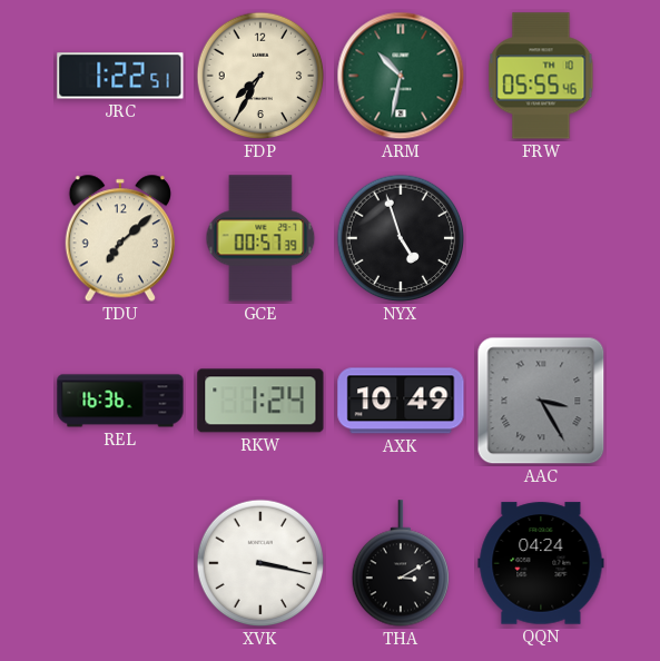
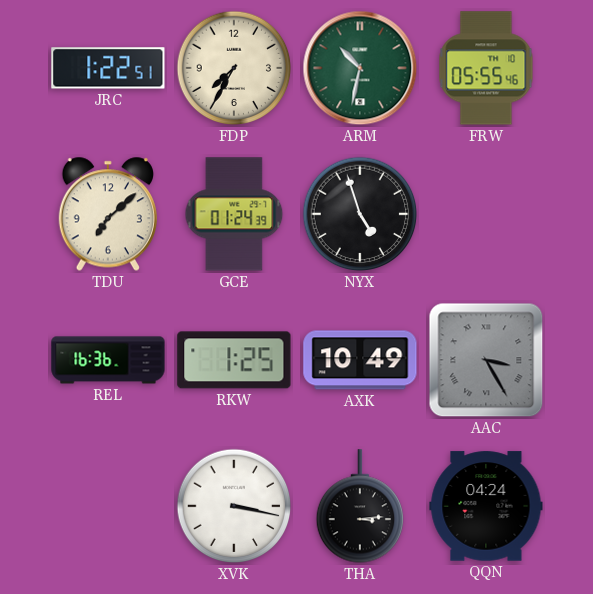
GCE: 00:57 -> 01:24
RKW: 1:24 -> 1:25
THA: 3:10 -> 3:14
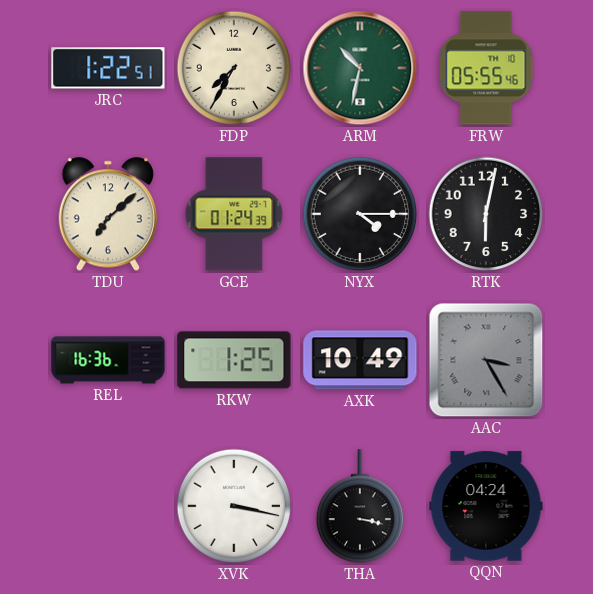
NYX: 4:57 -> 4:15
RTK: none -> 6:02
THA: 3:14 -> 3:17
